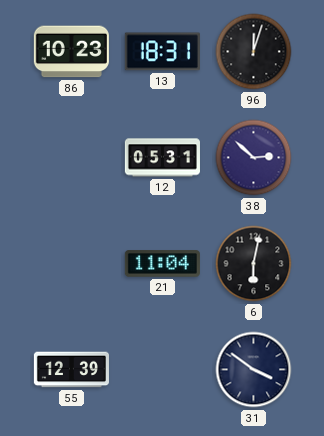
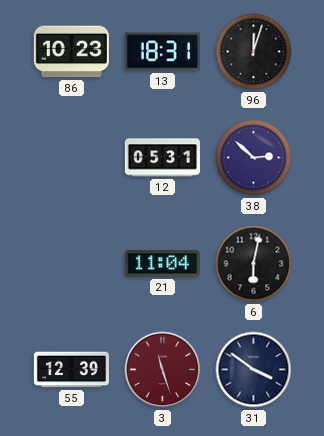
3: none -> 11:27
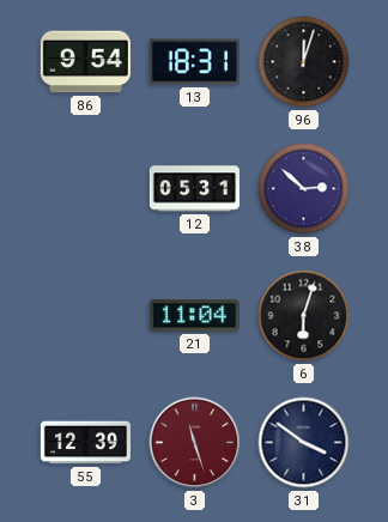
86: 10:23 -> 9:54
6: 6:02 -> 6:03
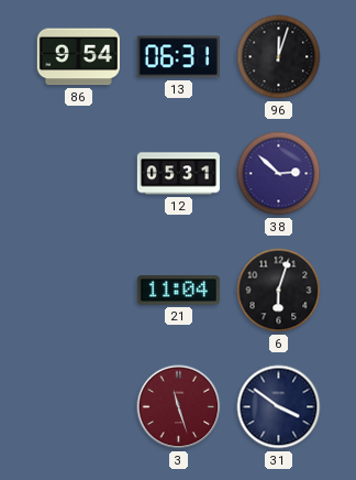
13: 18:31 -> 06:31
55: 12:39 -> none
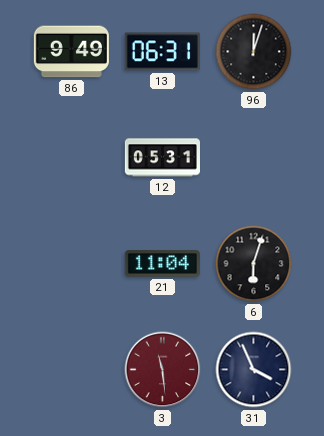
86: 9:54 -> 9:49
38: 2:52 -> none
3: 11:27 -> 11:29
31: 3:51 -> 3:56
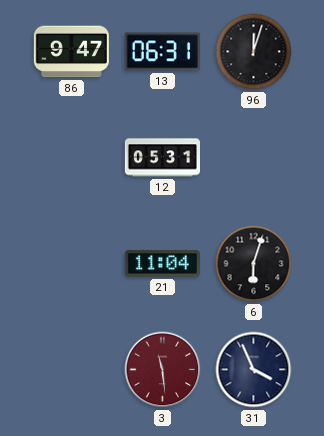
86: 9:49 -> 9:47
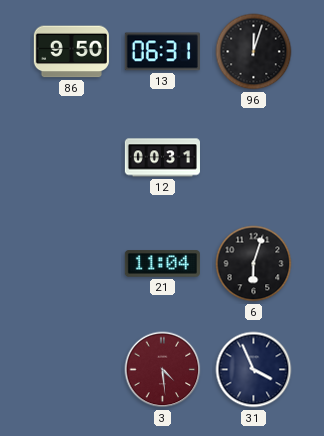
86: 9:47 -> 9:50
12: 05:31 -> 00:31
3: 11:29 -> 4:29
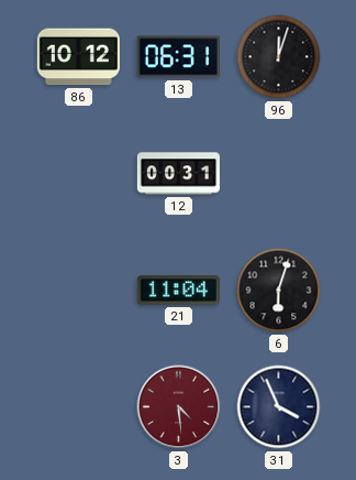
86: 9:50 -> 10:12
